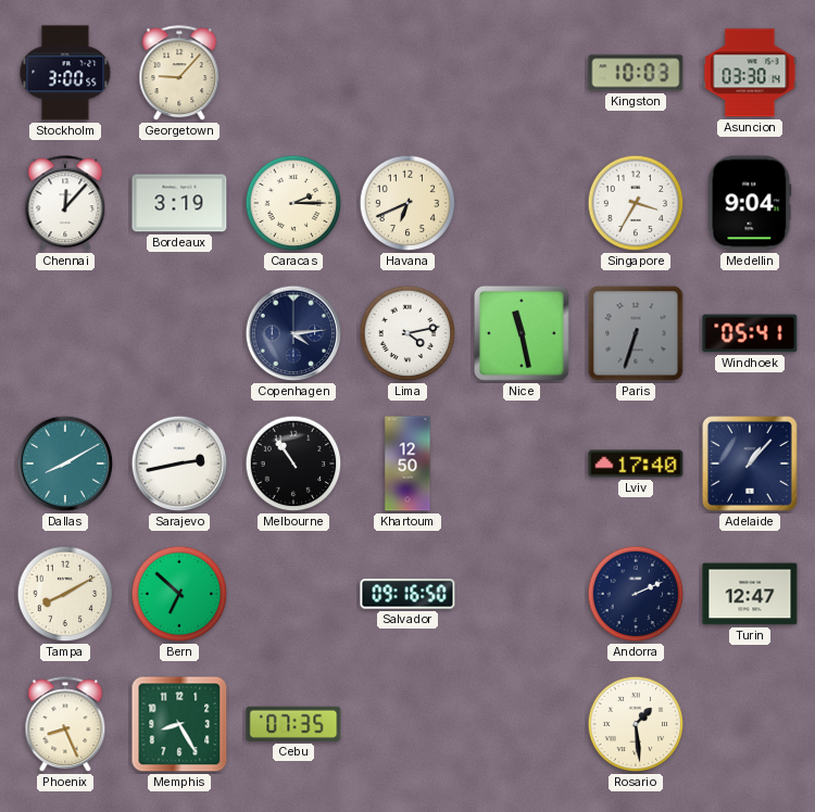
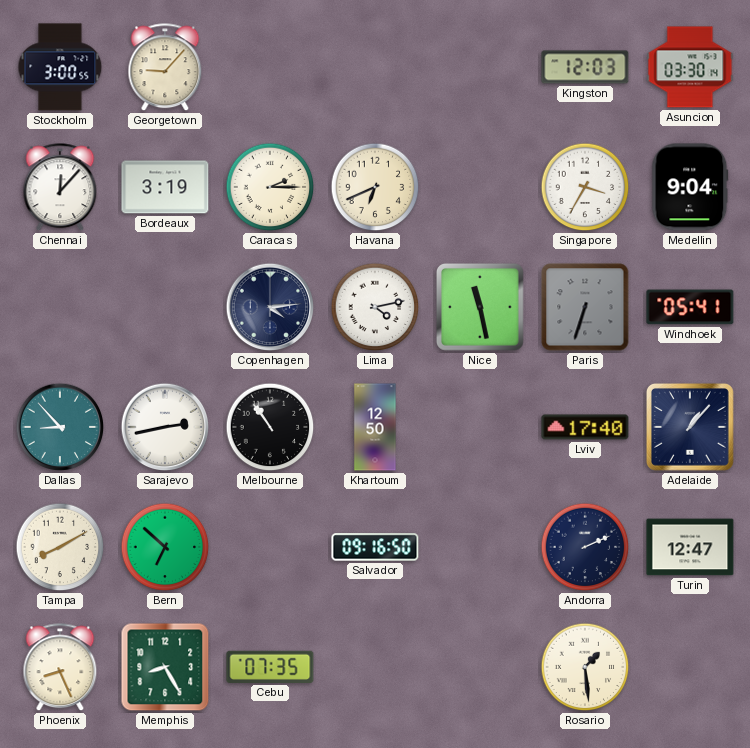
Kingston: 10:03 -> 12:03
Dallas: 8:10 -> 8:53
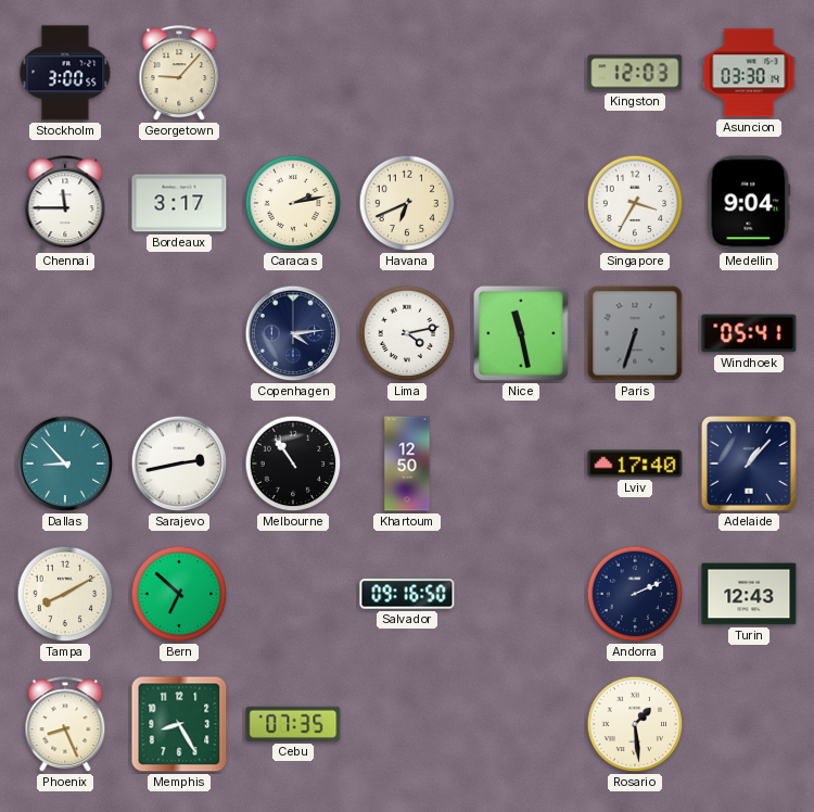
Chennai: 12:07 -> 11:45
Bordeaux: 3:19 -> 3:17
Caracas: 2:15 -> 2:13
Turin: 12:47 -> 12:43
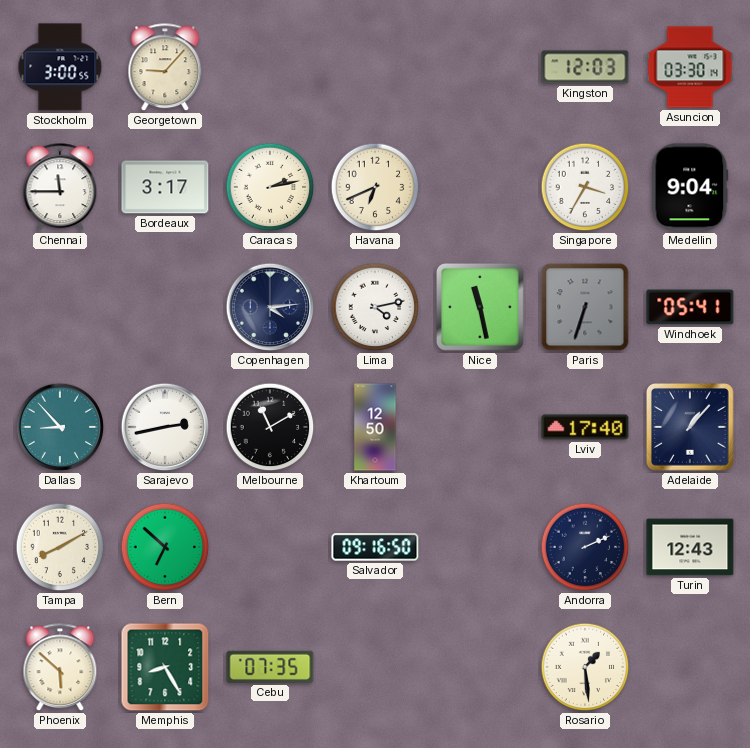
Melbourne: 10:54 -> 11:10
Phoenix: 8:26 -> 5:52
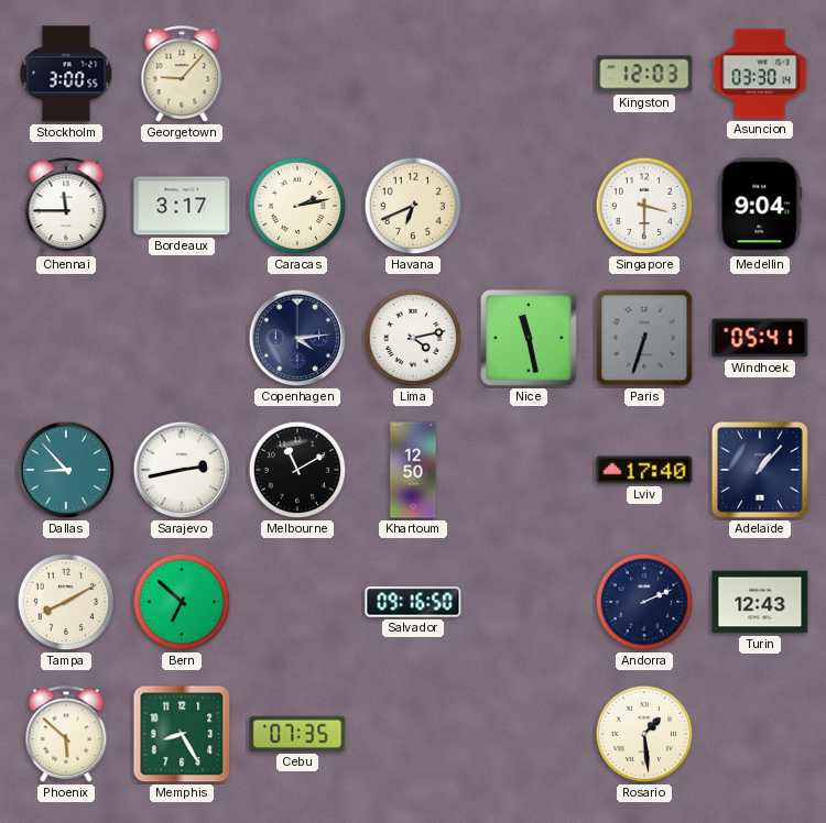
Singapore: 3:35 -> 3:30
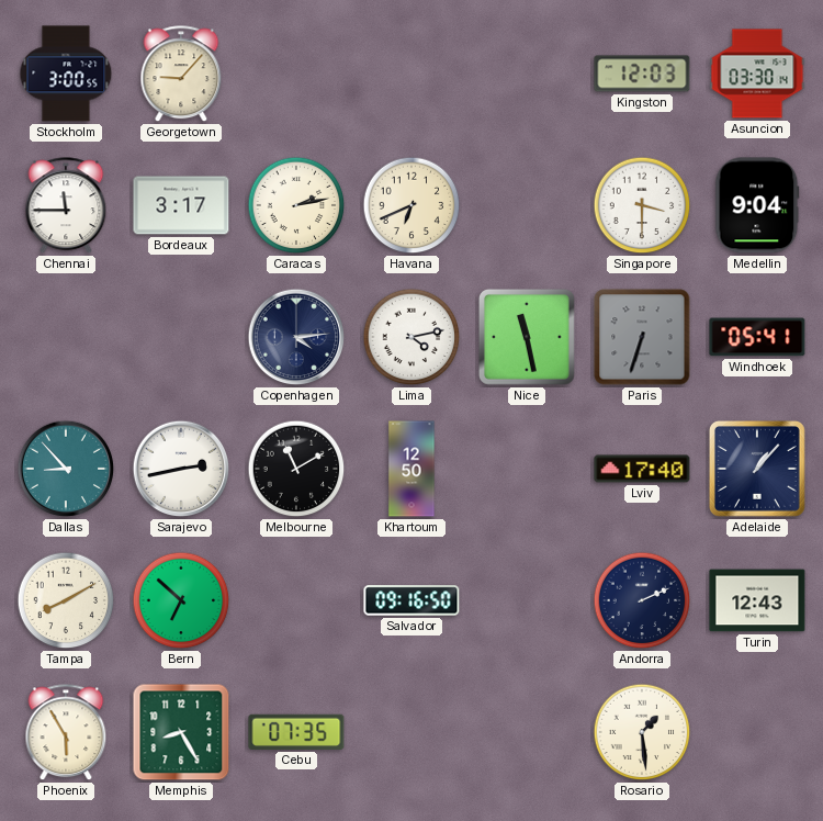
Phoenix: 5:52 -> 5:55
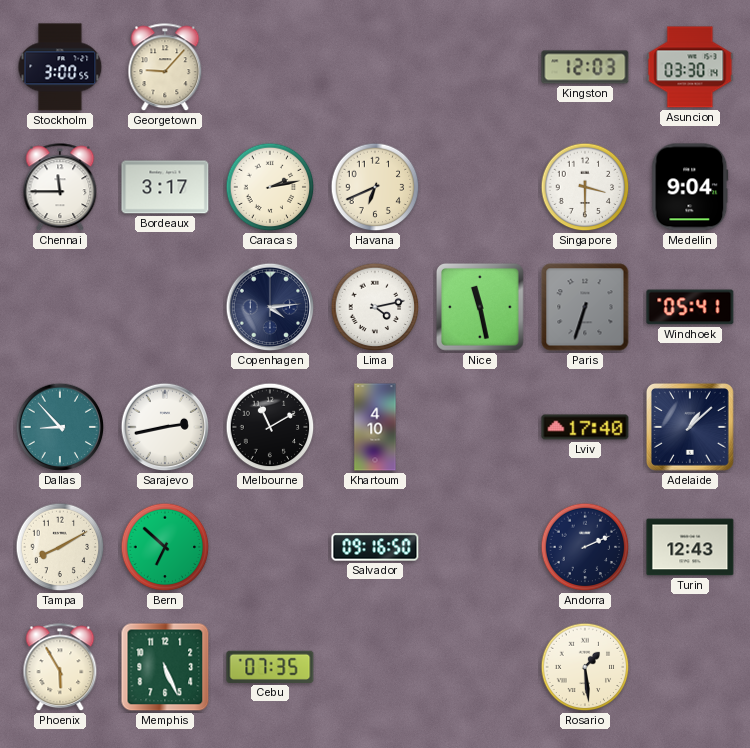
Khartoum: 12:50 -> 4:10
Adelaide: 1:07 -> 1:08
Memphis: 8:25 -> 5:26
